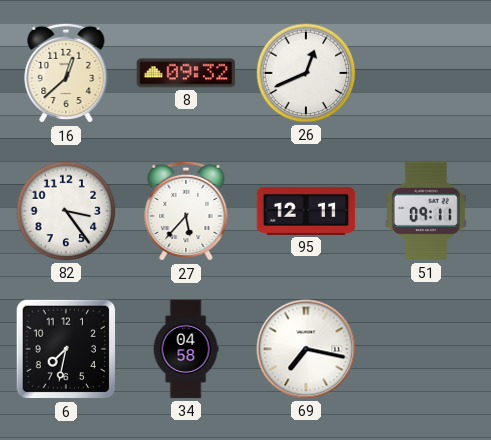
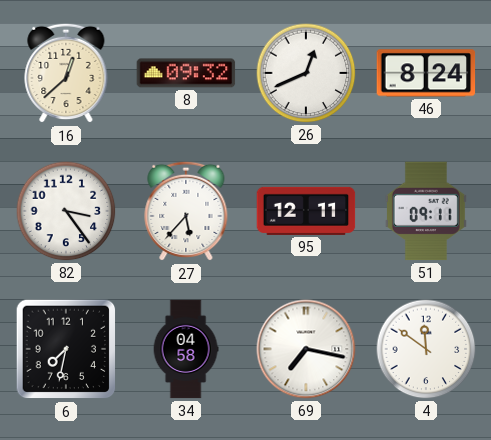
46: none -> 8:24
4: none -> 11:51
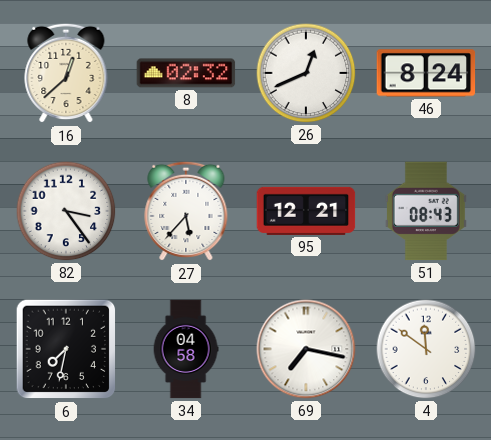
8: 09:32 -> 02:32
95: 12:11 -> 12:21
51: 09:11 -> 08:43
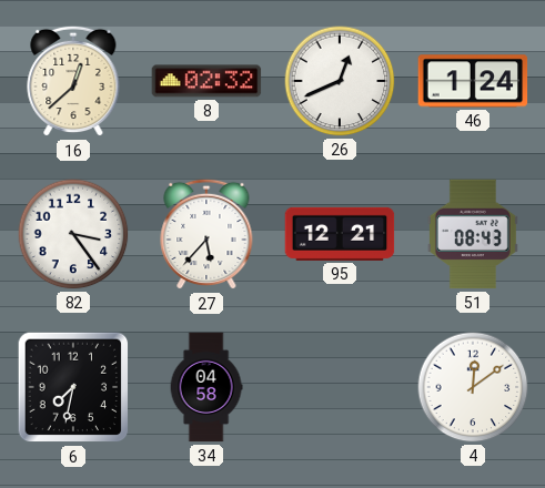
46: 8:24 -> 1:24
69: 7:17 -> none
4: 11:51 -> 12:09
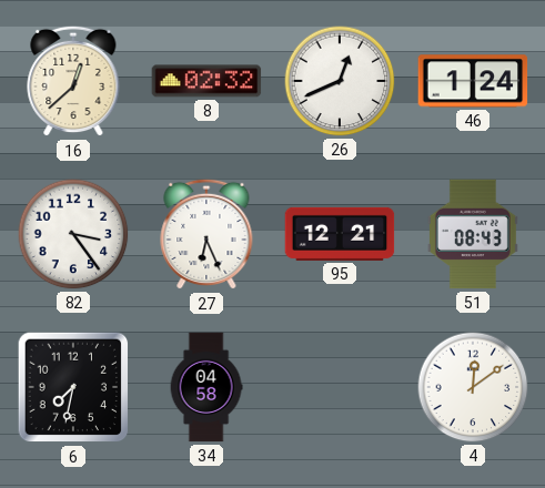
27: 5:37 -> 6:26
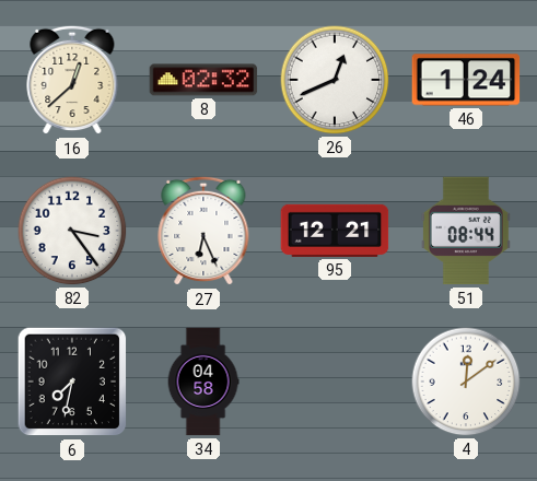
51: 08:43 -> 08:44
